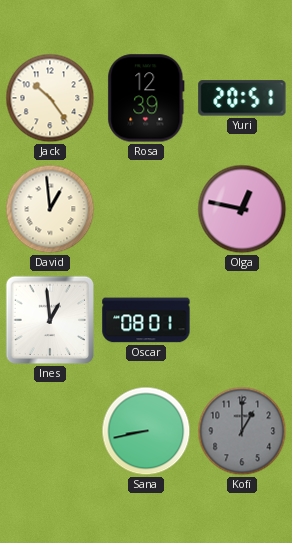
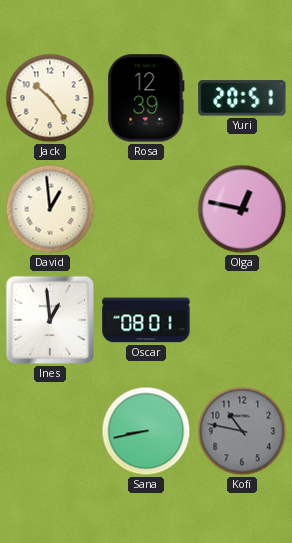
Kofi: 1:00 -> 10:47
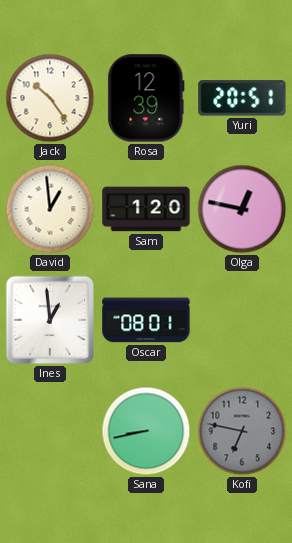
Sam: none -> 1:20
Kofi: 10:47 -> 6:47
